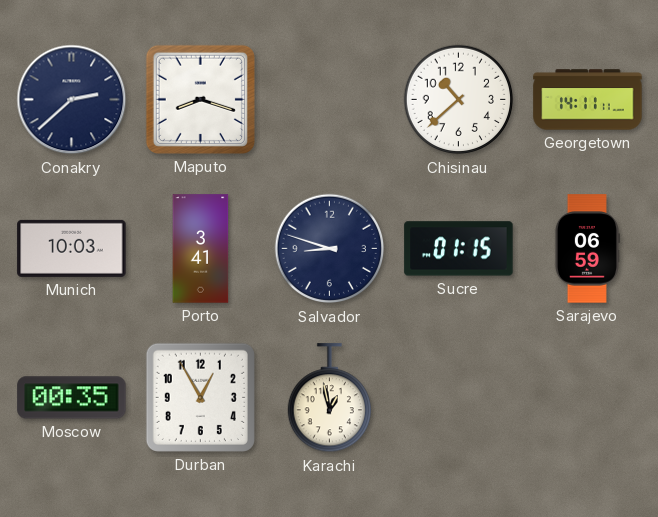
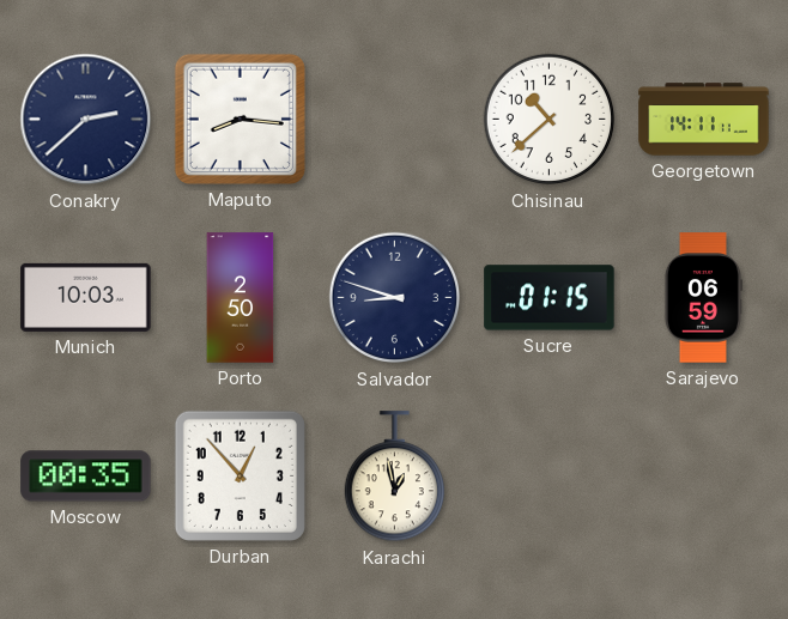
Maputo: 8:18 -> 8:16
Porto: 3:41 -> 2:50
Durban: 12:55 -> 12:53
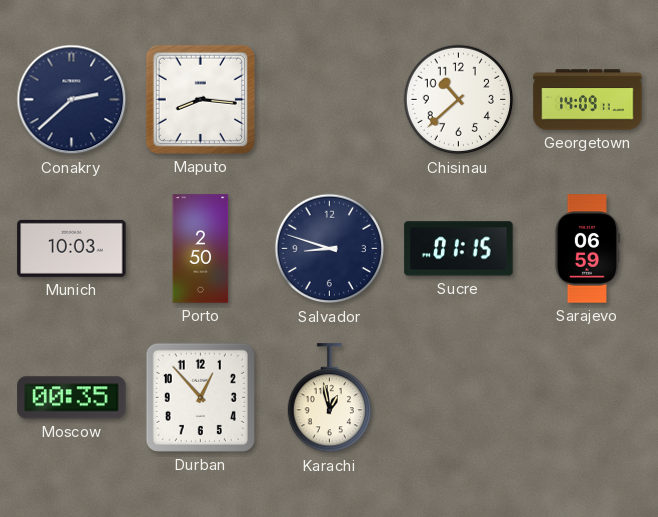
Georgetown: 14:11 -> 14:09
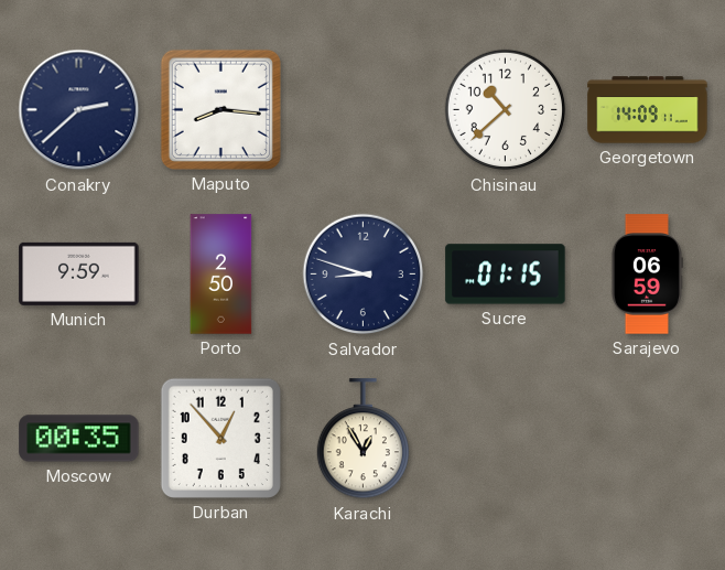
Munich: 10:03 -> 9:59
Karachi: 12:58 -> 12:55
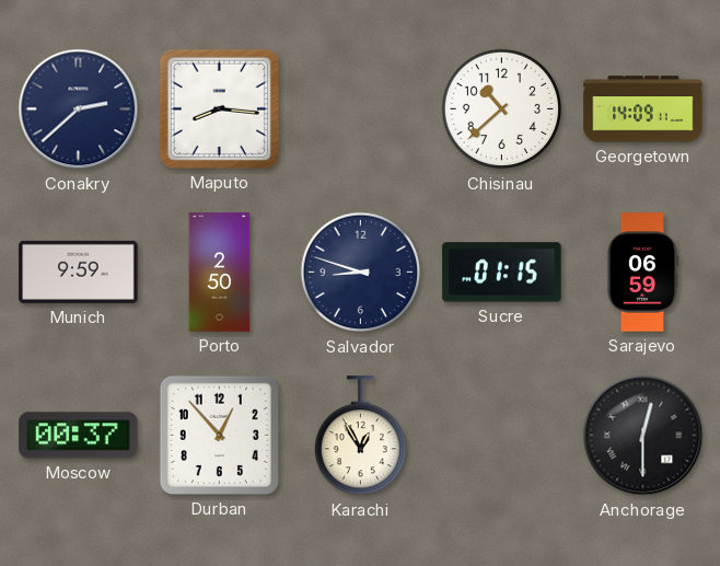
Moscow: 00:35 -> 00:37
Anchorage: none -> 12:30
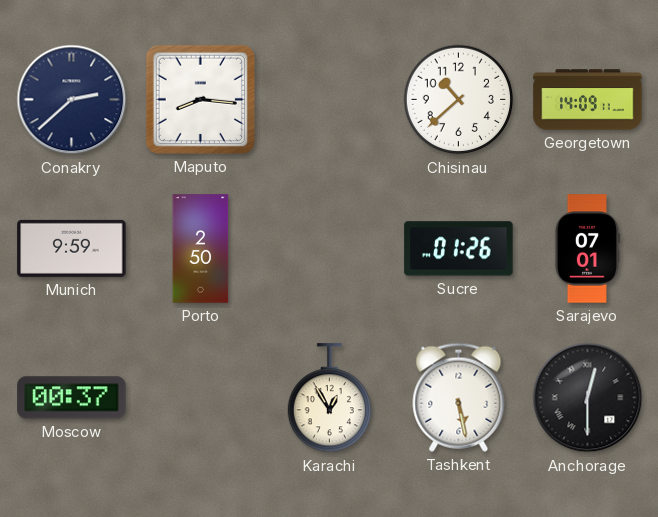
Salvador: 8:48 -> none
Sucre: 01:15 -> 01:26
Sarajevo: 06:59 -> 07:01
Durban: 12:53 -> none
Tashkent: none -> 5:28
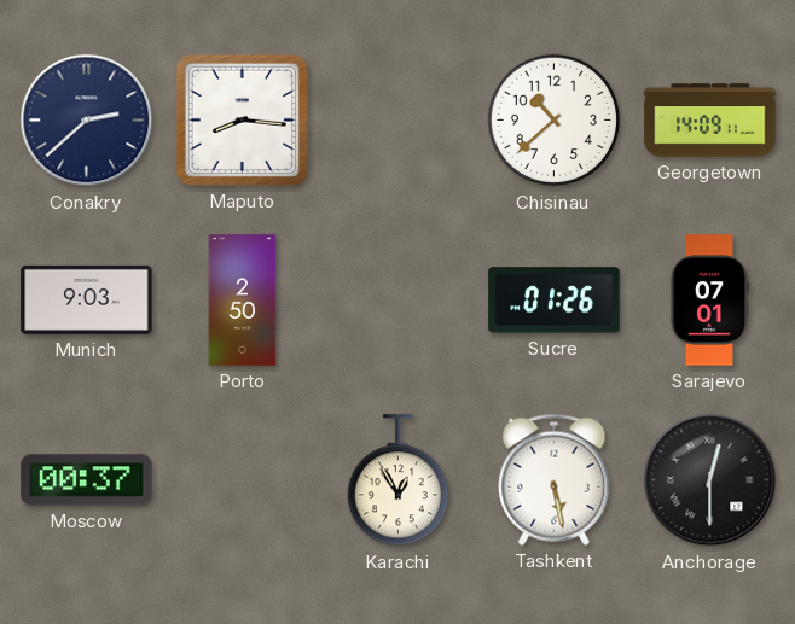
Munich: 9:59 -> 9:03
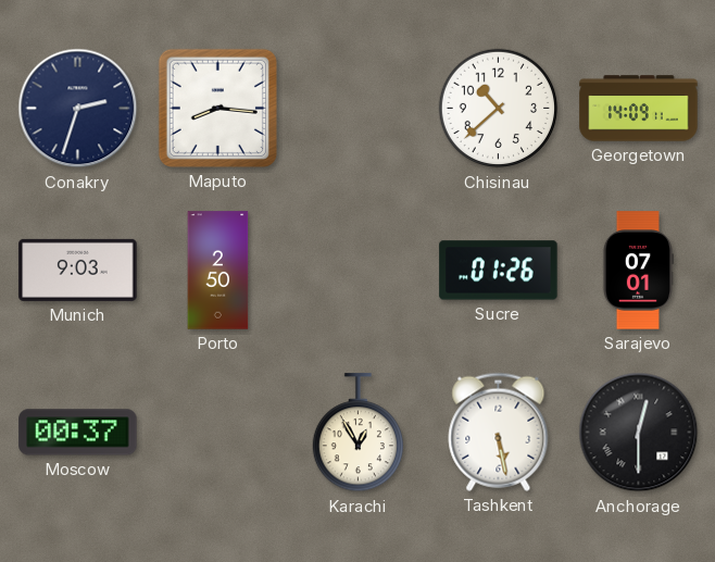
Conakry: 2:38 -> 2:33
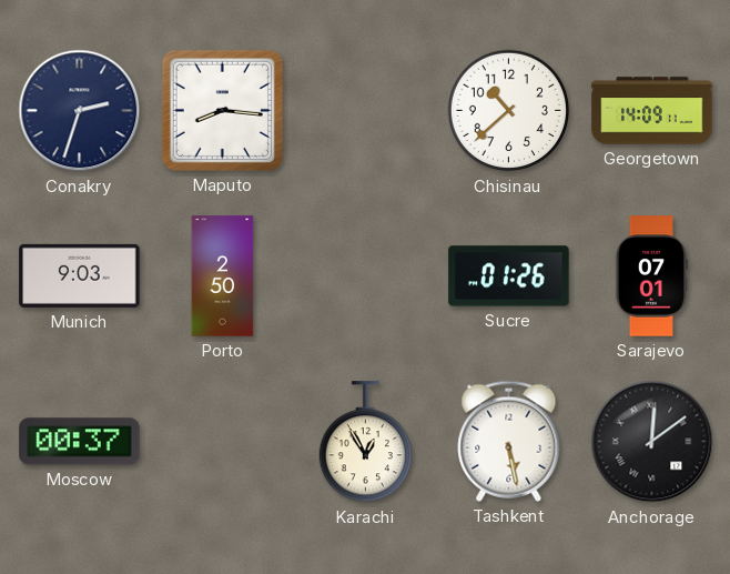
Anchorage: 12:30 -> 12:09
